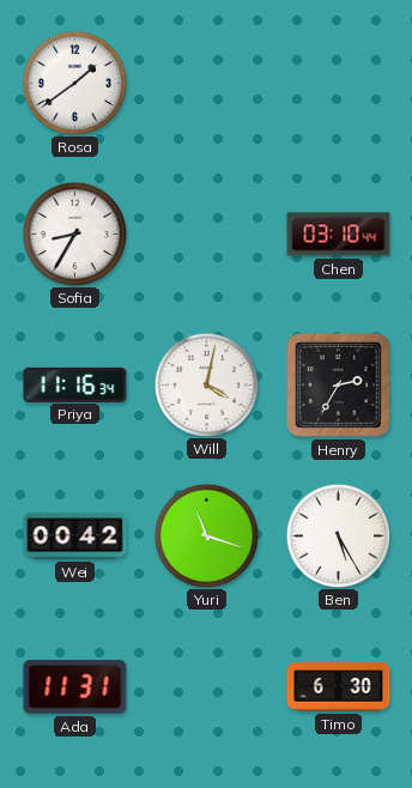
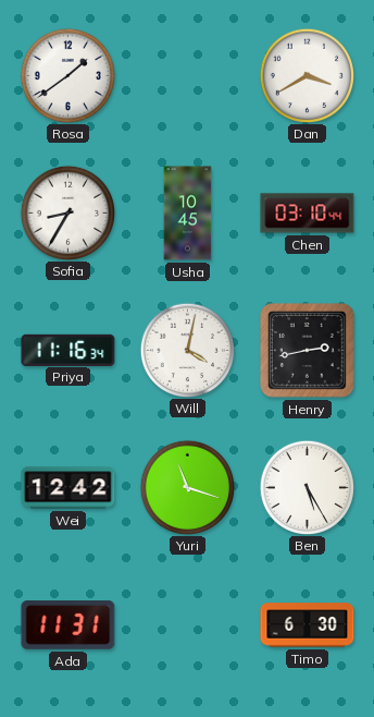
Dan: none -> 3:40
Usha: none -> 10:45
Henry: 2:35 -> 2:43
Wei: 00:42 -> 12:42
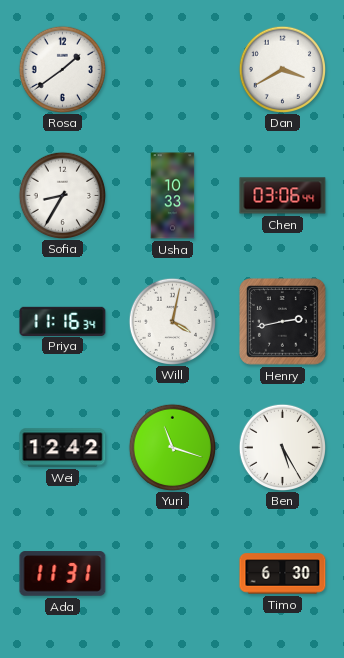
Usha: 10:45 -> 10:33
Chen: 03:10 -> 03:06
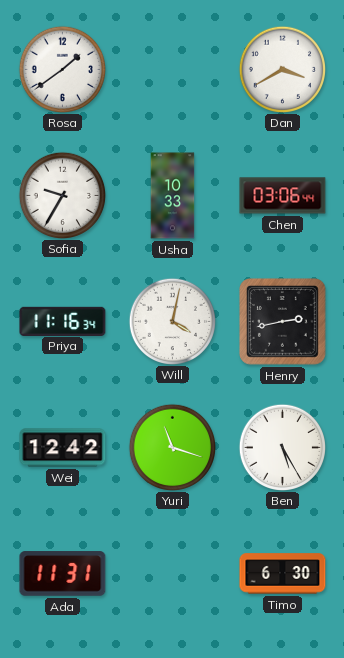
Sofia: 8:35 -> 9:35
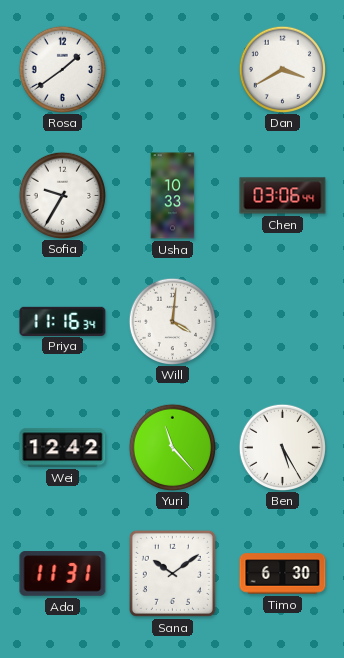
Will: 4:02 -> 4:01
Henry: 2:43 -> none
Yuri: 11:18 -> 11:23
Sana: none -> 10:09
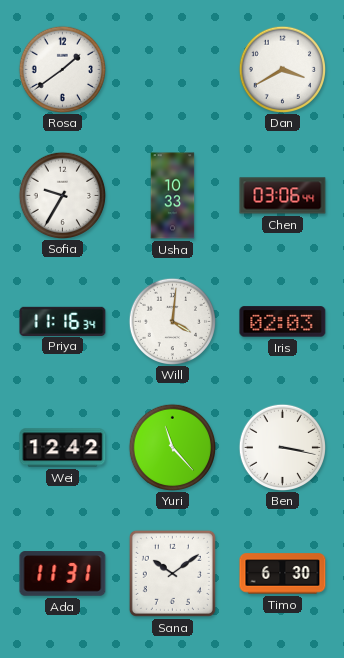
Iris: none -> 02:03
Ben: 5:25 -> 3:17
